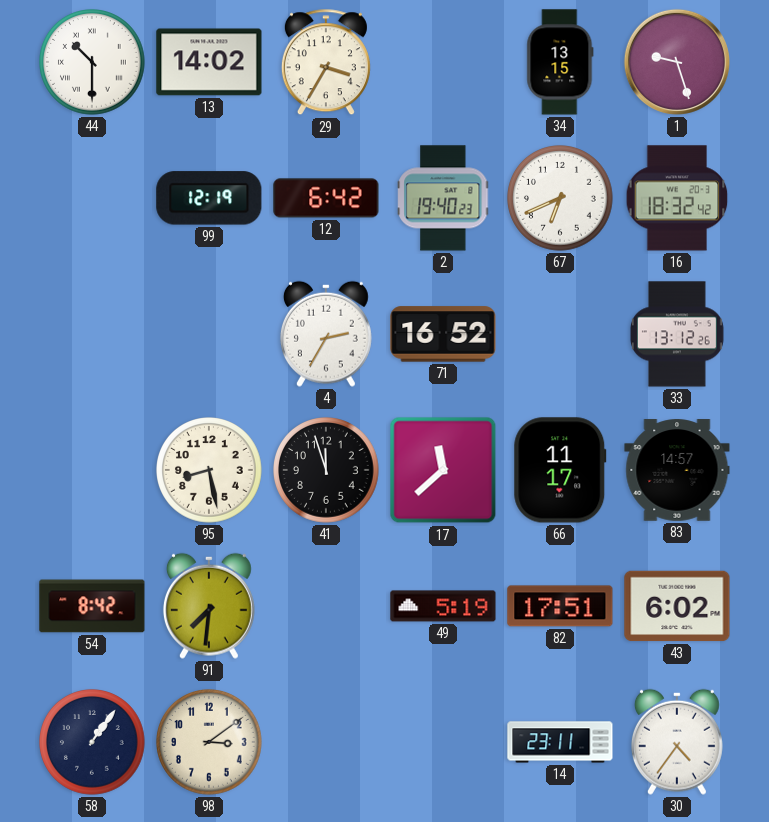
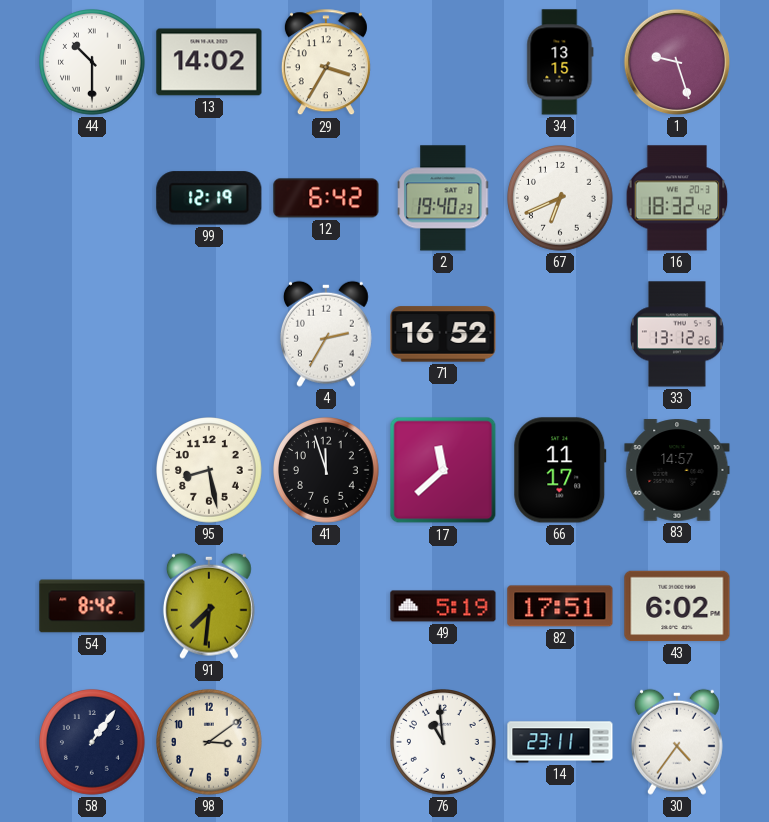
76: none -> 10:59
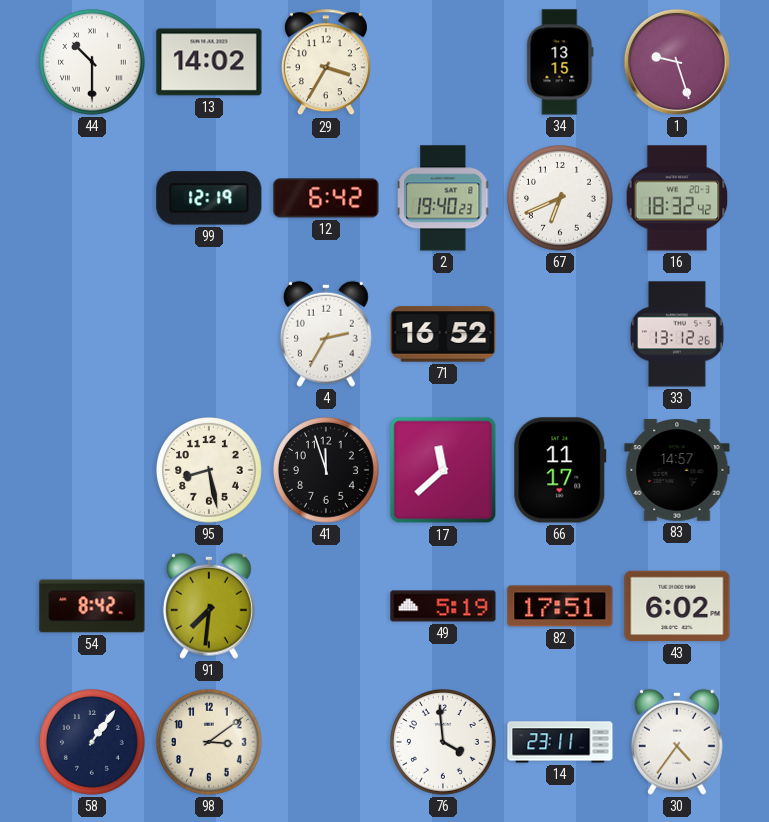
76: 10:59 -> 3:59
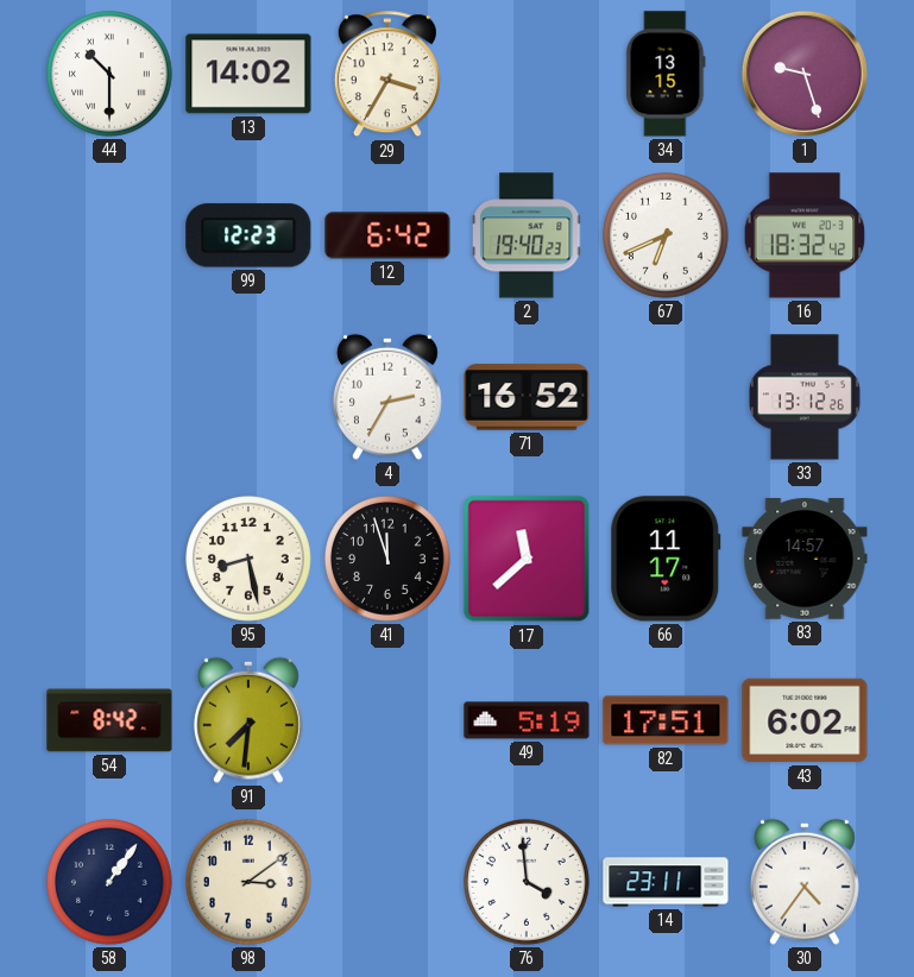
99: 12:19 -> 12:23
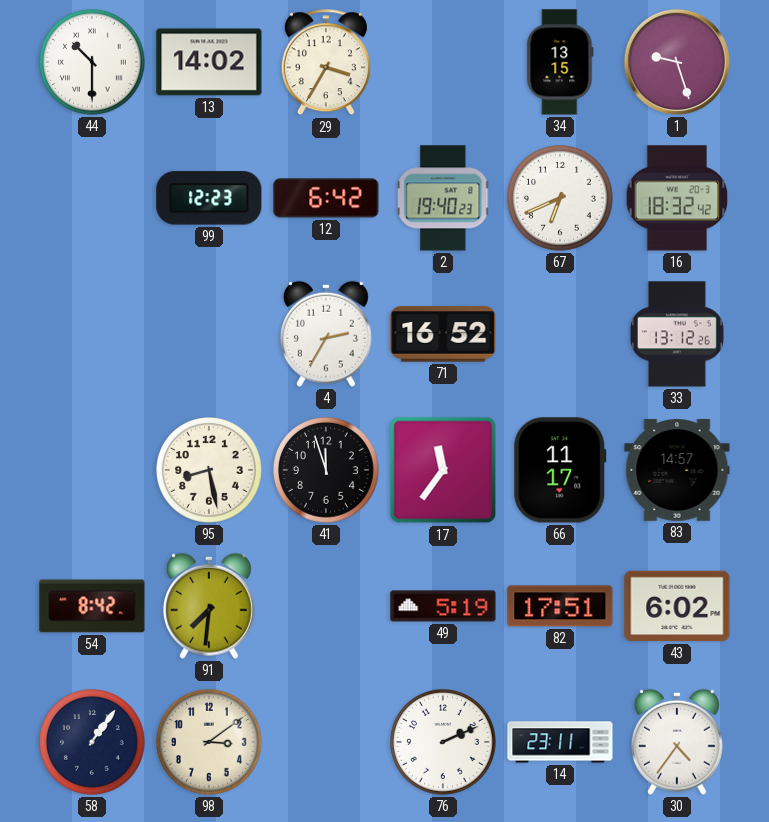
17: 11:38 -> 11:36
76: 3:59 -> 2:11
